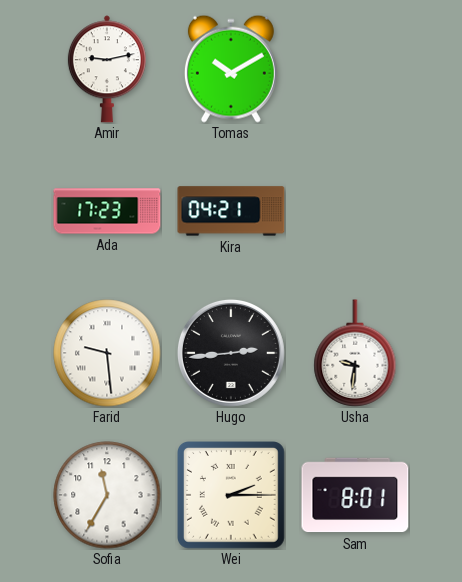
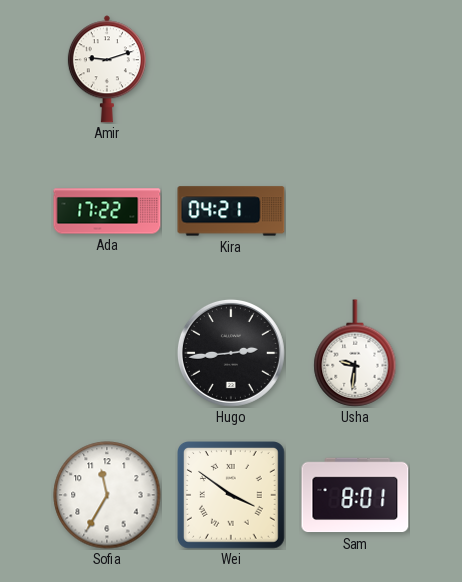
Amir: 9:13 -> 9:12
Tomas: 10:10 -> none
Ada: 17:23 -> 17:22
Farid: 9:29 -> none
Wei: 2:15 -> 3:51
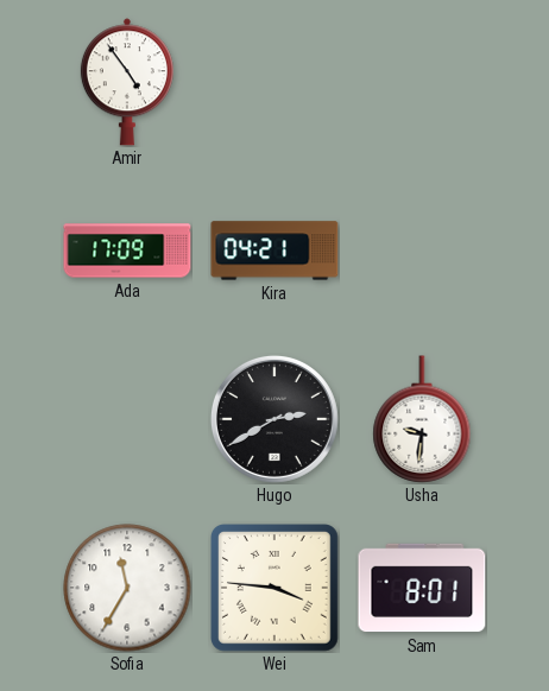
Amir: 9:12 -> 4:54
Ada: 17:22 -> 17:09
Hugo: 2:44 -> 2:40
Wei: 3:51 -> 3:46
